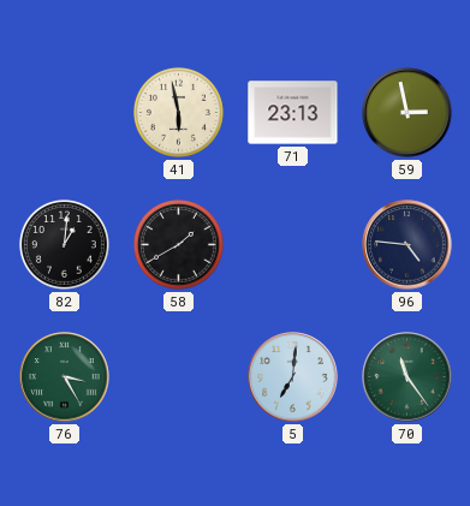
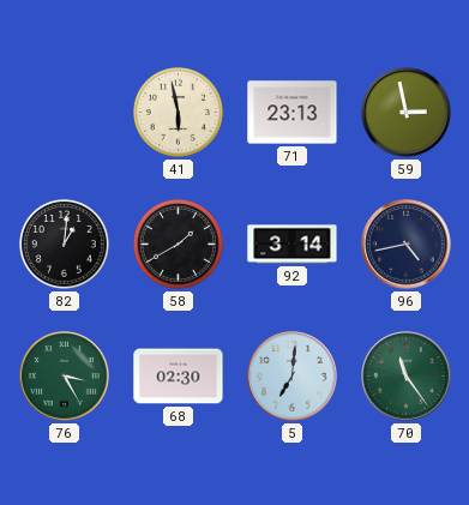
92: none -> 3:14
96: 4:46 -> 4:43
68: none -> 02:30
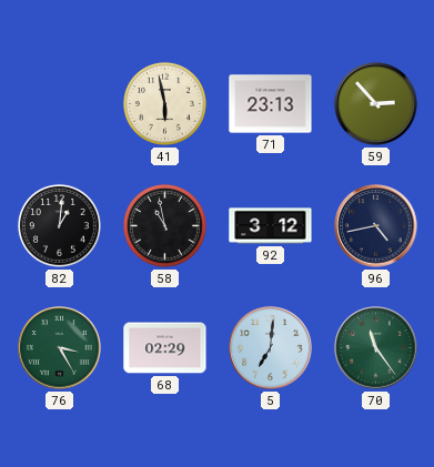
59: 2:58 -> 2:53
58: 1:40 -> 10:58
92: 3:14 -> 3:12
68: 02:30 -> 02:29
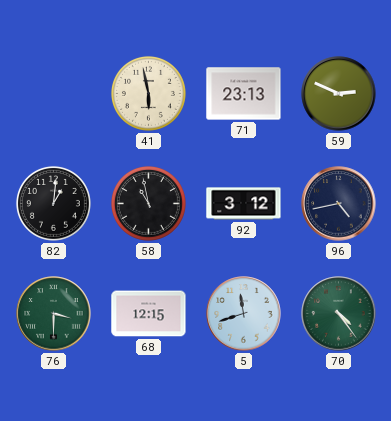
59: 2:53 -> 2:49
76: 3:25 -> 3:30
68: 02:29 -> 12:15
5: 7:01 -> 11:42
70: 11:24 -> 4:24
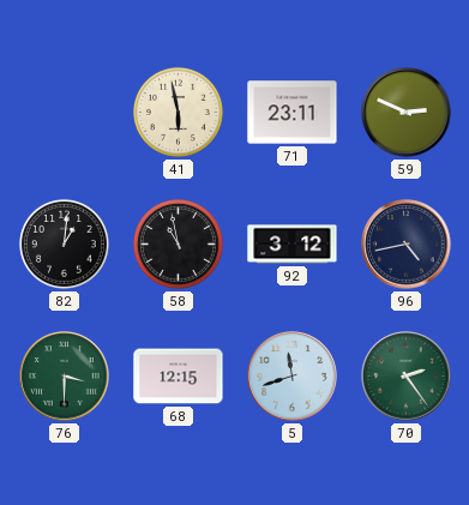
71: 23:13 -> 23:11
70: 4:24 -> 2:24
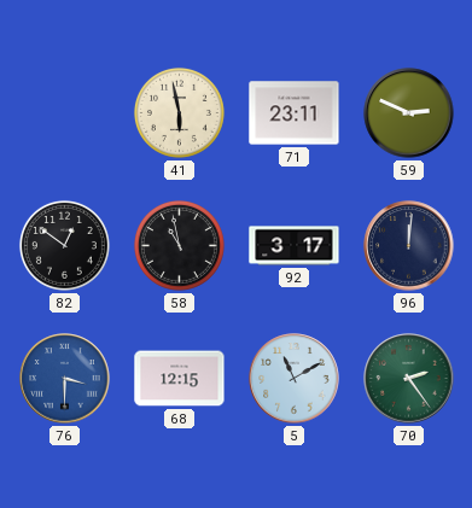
82: 1:01 -> 12:51
92: 3:12 -> 3:17
96: 4:43 -> 12:01
76 dial: green -> blue
5: 11:42 -> 11:10
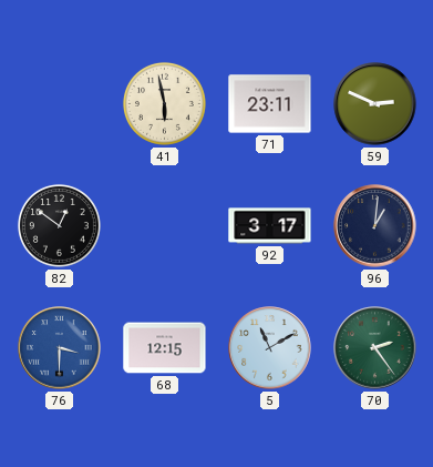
58: 10:58 -> none
96: 12:01 -> 1:01
